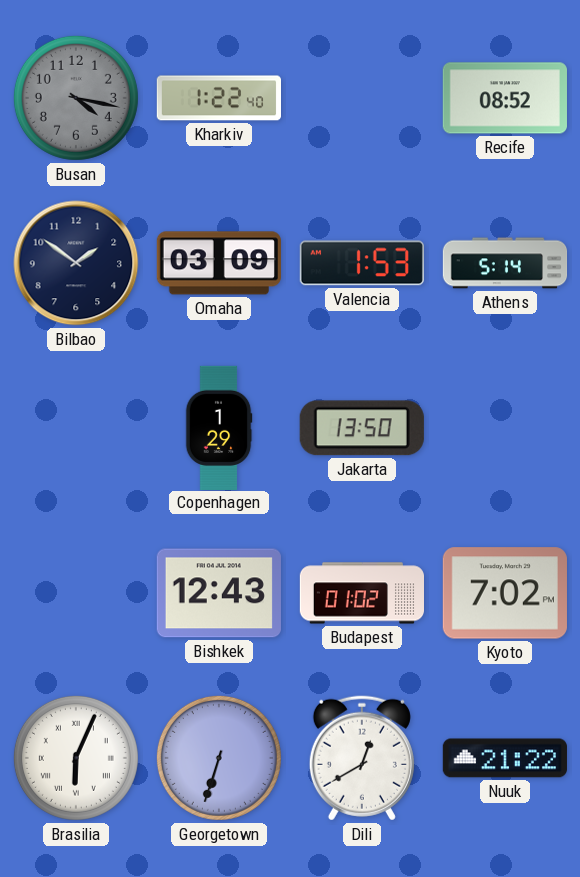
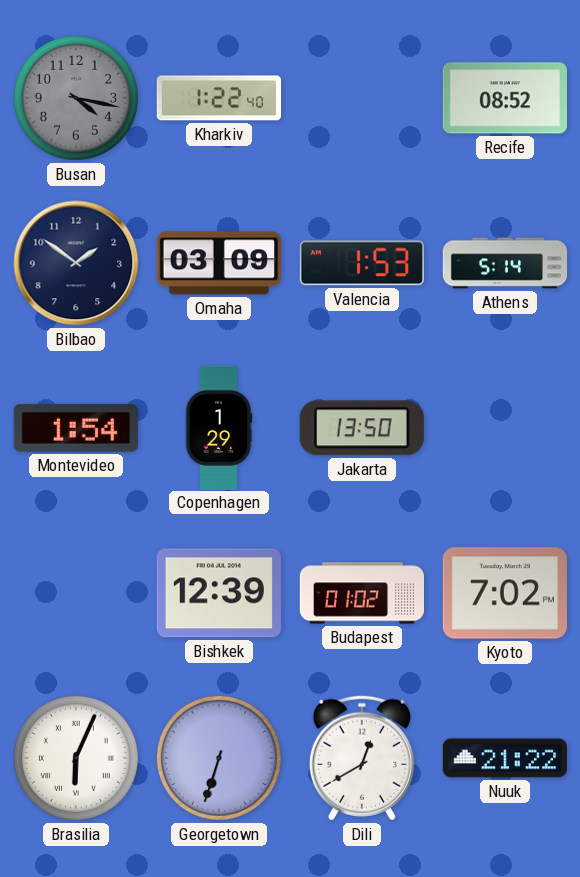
Montevideo: none -> 1:54
Bishkek: 12:43 -> 12:39
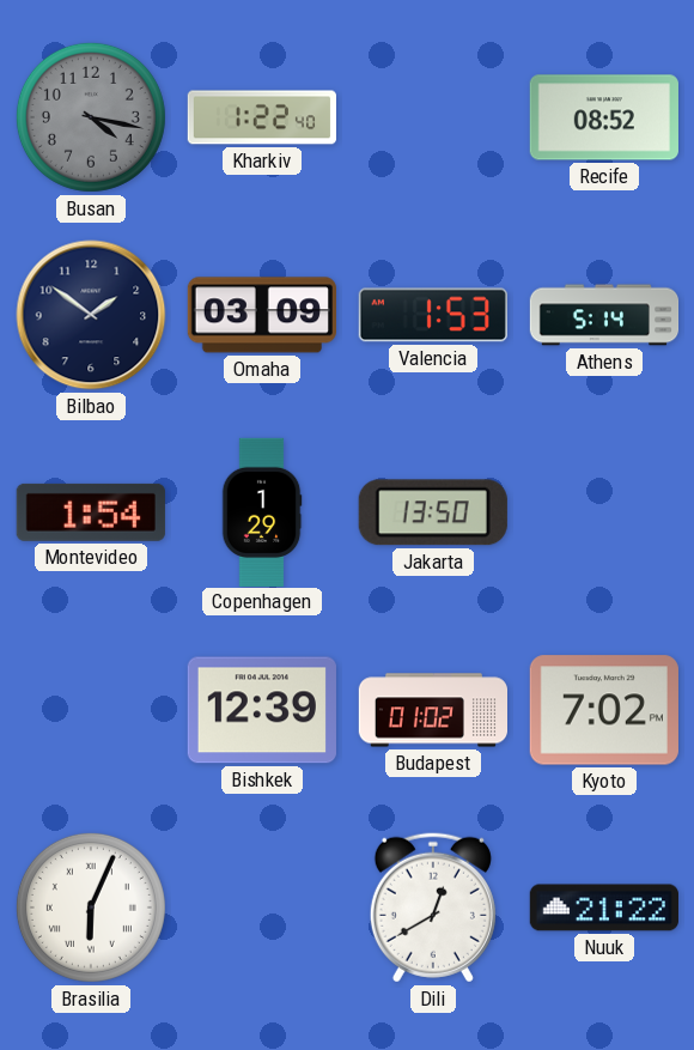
Georgetown: 6:33 -> none
